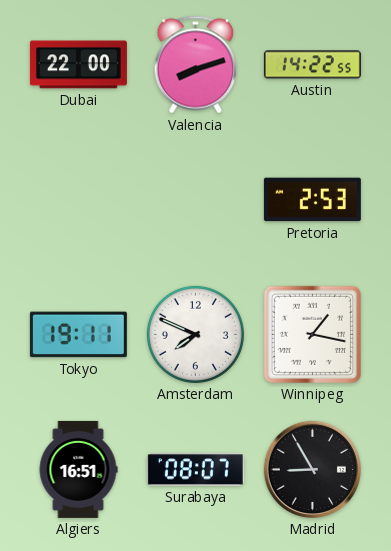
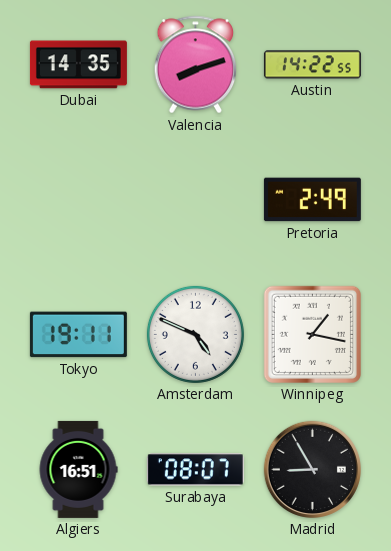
Dubai: 22:00 -> 14:35
Pretoria: 2:53 -> 2:49
Amsterdam: 7:49 -> 4:49
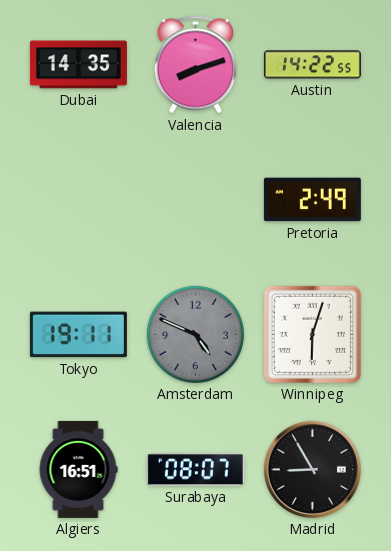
Amsterdam dial: white -> grey
Winnipeg: 1:17 -> 6:03
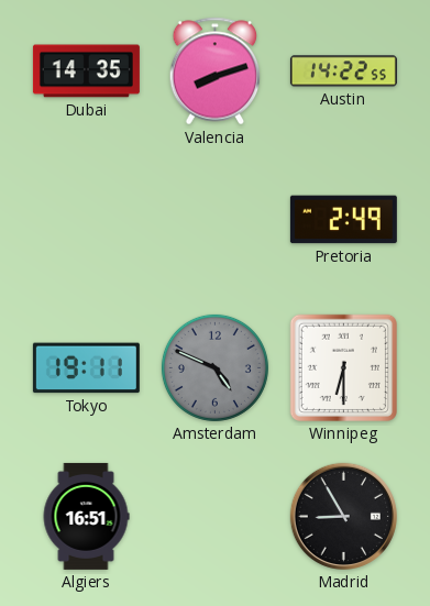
Winnipeg: 6:03 -> 6:30
Surabaya: 08:07 -> none
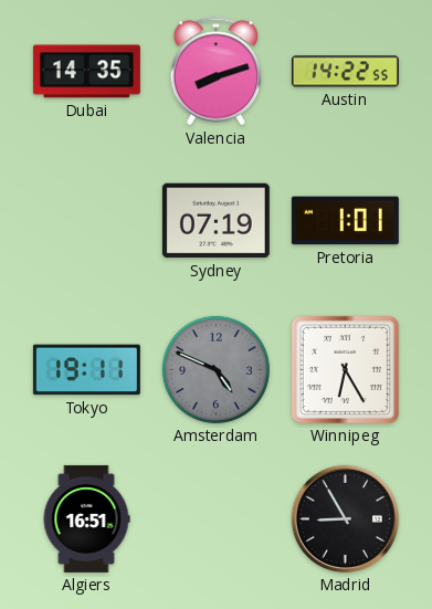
Sydney: none -> 07:19
Pretoria: 2:49 -> 1:01
Winnipeg: 6:30 -> 6:25
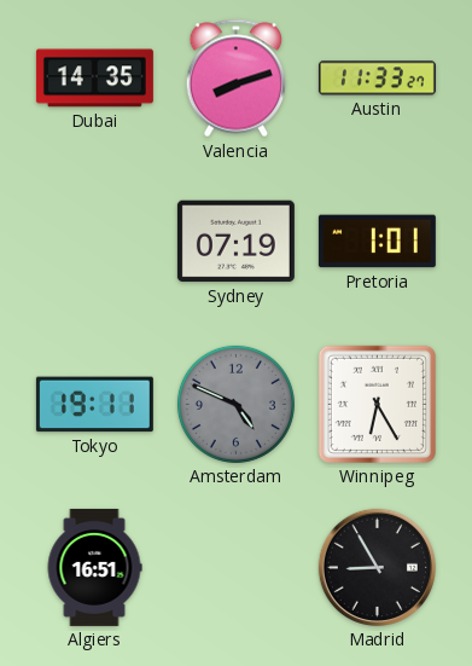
Austin: 14:22 -> 11:33
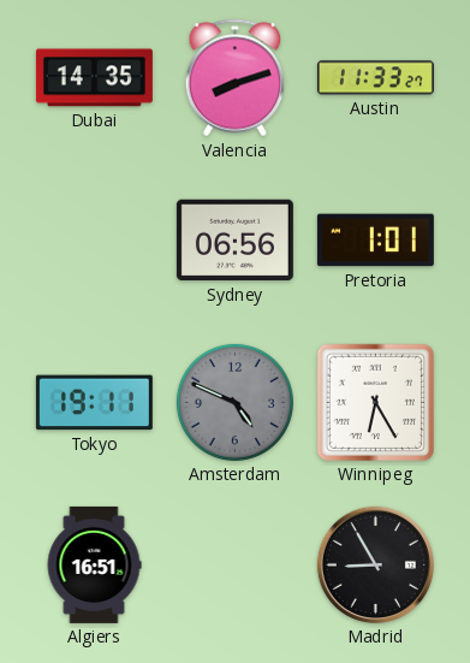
Sydney: 07:19 -> 06:56
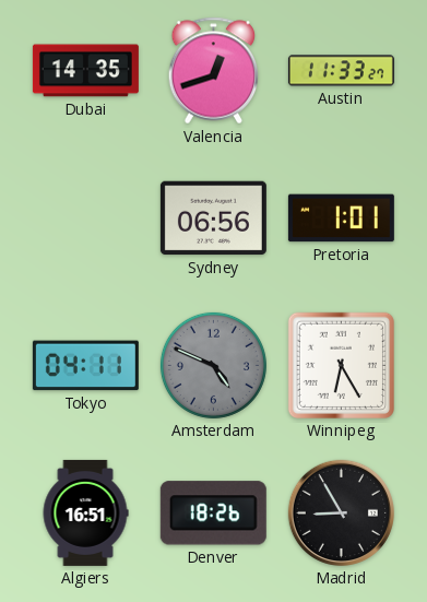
Valencia: 8:12 -> 12:42
Tokyo: 19:11 -> 04:11
Denver: none -> 18:26
